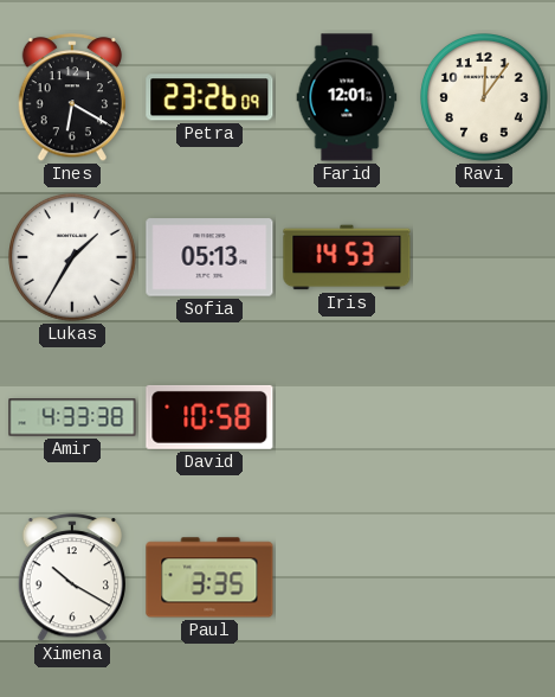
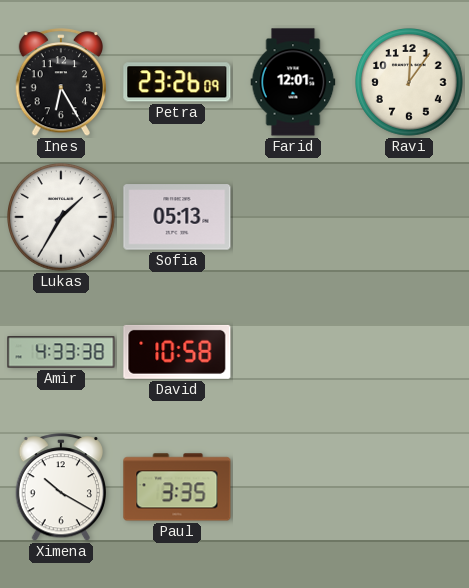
Ines: 6:20 -> 6:25
Iris: 14:53 -> none
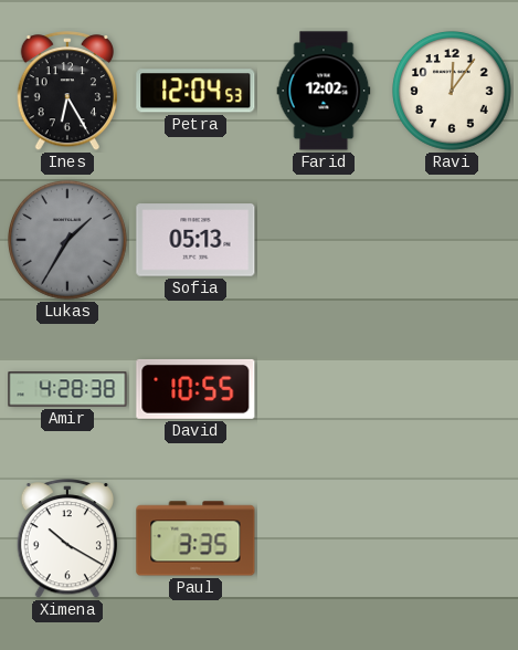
Petra: 23:26 -> 12:04
Farid: 12:01 -> 12:02
Lukas dial: white -> grey
Amir: 4:33 -> 4:28
David: 10:58 -> 10:55
